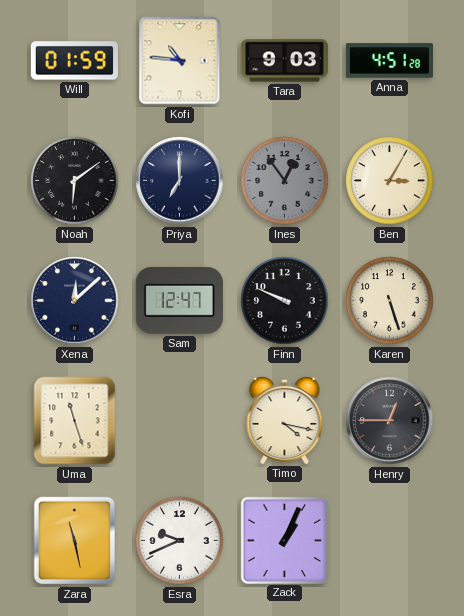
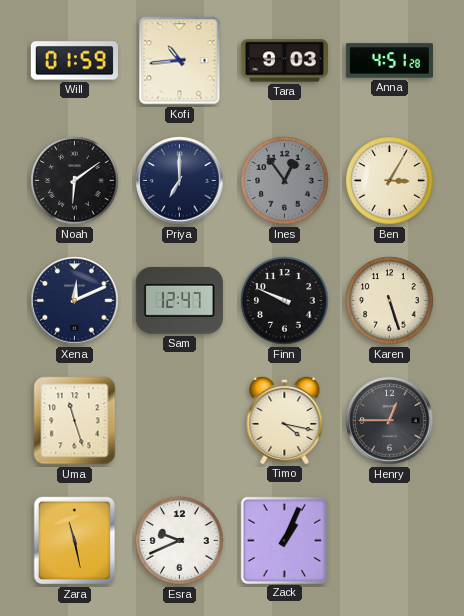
Kofi: 10:46 -> 10:44
Xena: 12:08 -> 12:11
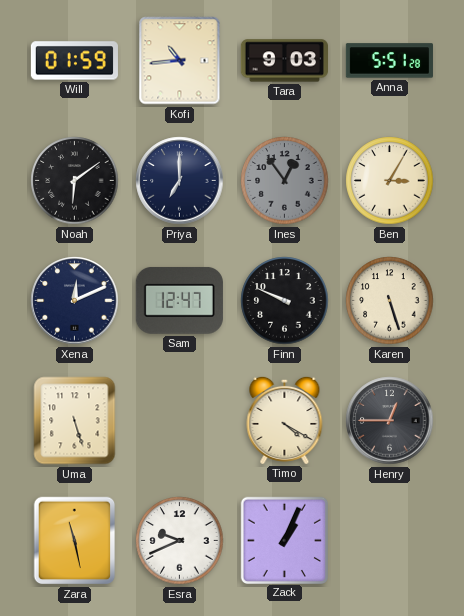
Anna: 4:51 -> 5:51
Uma: 11:27 -> 5:27
Timo: 4:17 -> 4:20
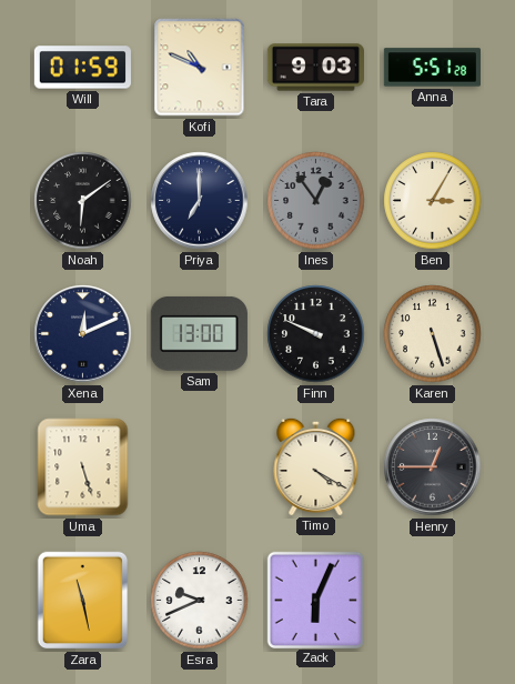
Kofi: 10:44 -> 10:49
Sam: 12:47 -> 13:00
Zack: 1:04 -> 6:04
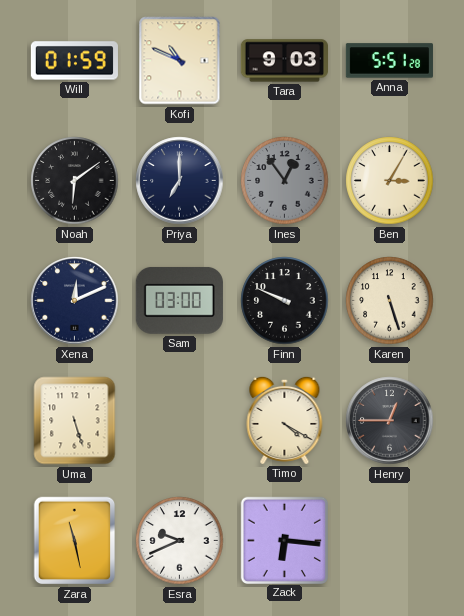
Sam: 13:00 -> 03:00
Zack: 6:04 -> 6:16
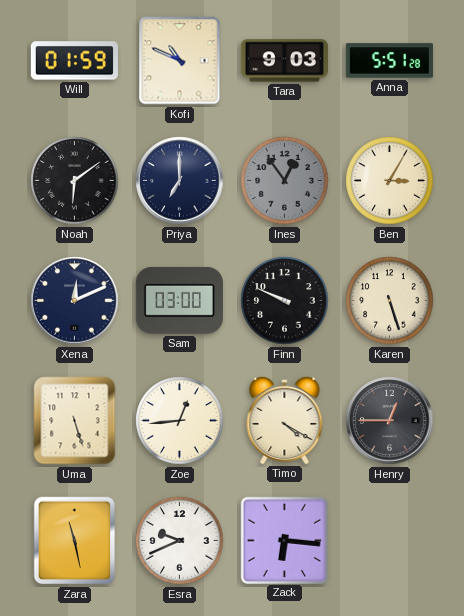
Zoe: none -> 12:44
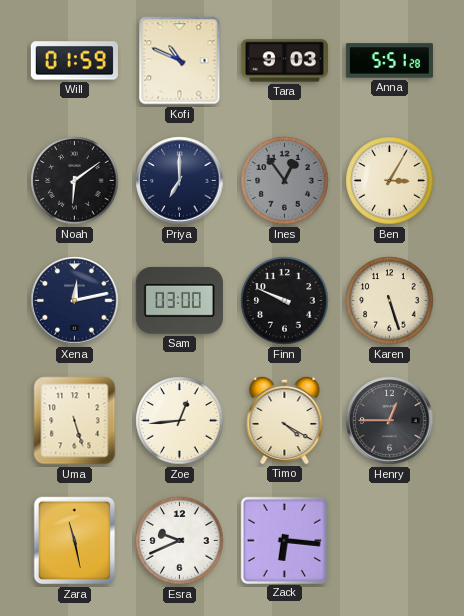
Xena: 12:11 -> 12:13
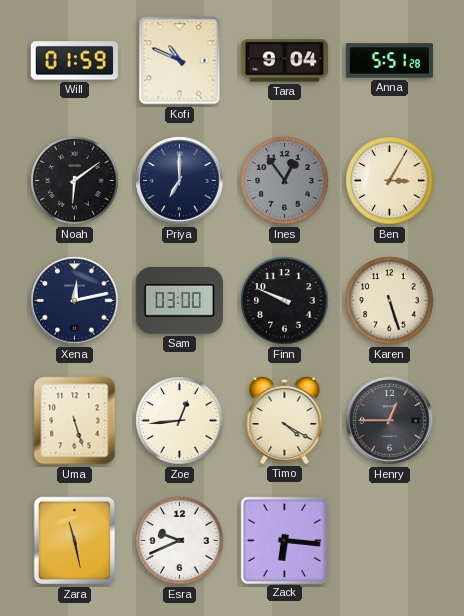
Tara: 9:03 -> 9:04
